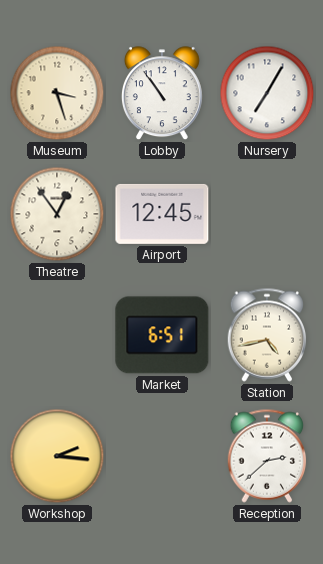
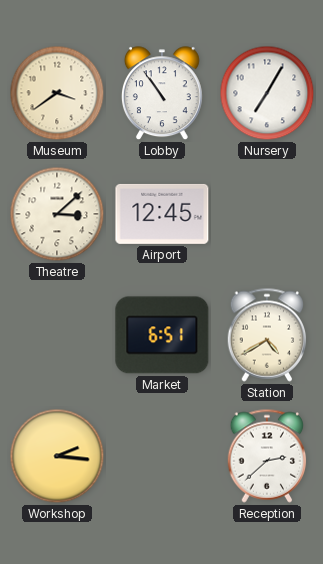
Museum: 3:27 -> 3:39
Theatre: 12:54 -> 3:08
Station: 4:43 -> 4:40
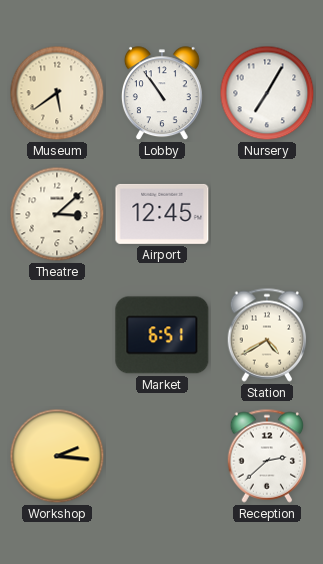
Museum: 3:39 -> 5:39
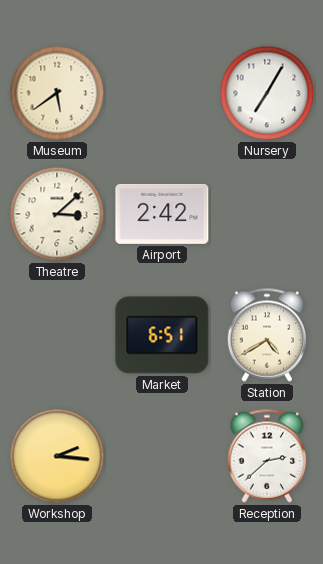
Lobby: 10:54 -> none
Airport: 12:45 -> 2:42
